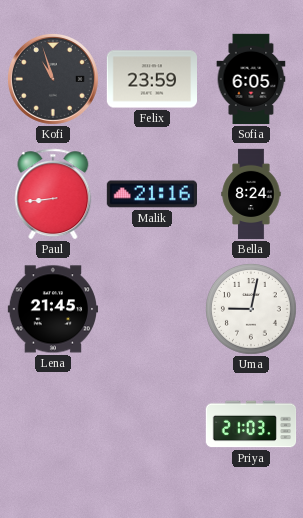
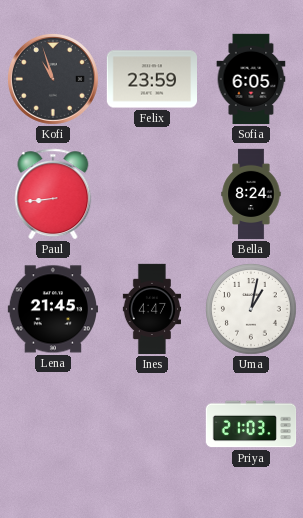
Malik: 21:16 -> none
Ines: none -> 4:47
Uma: 9:02 -> 1:02
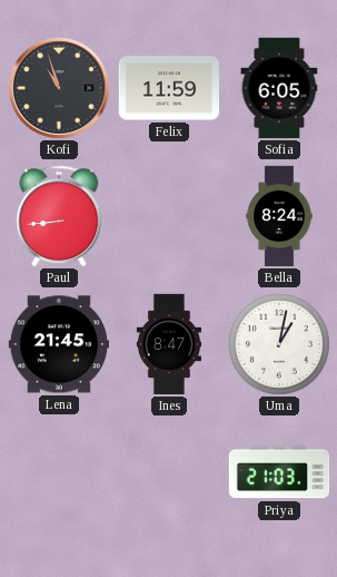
Felix: 23:59 -> 11:59
Ines: 4:47 -> 8:47
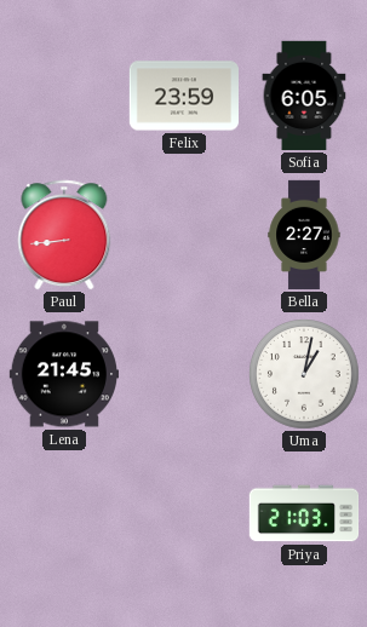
Kofi: 10:57 -> none
Felix: 11:59 -> 23:59
Bella: 8:24 -> 2:27
Ines: 8:47 -> none
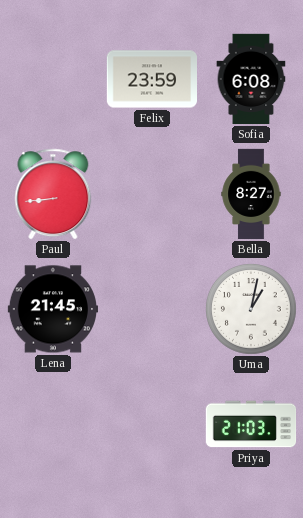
Sofia: 6:05 -> 6:08
Bella: 2:27 -> 8:27
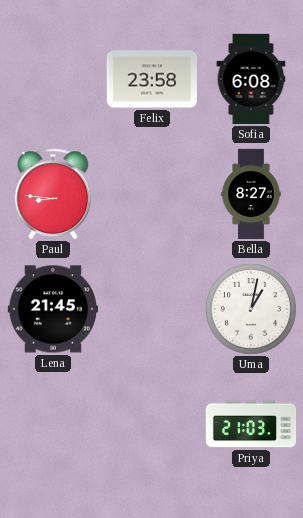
Felix: 23:59 -> 23:58
Paul: 8:44 -> 8:46
